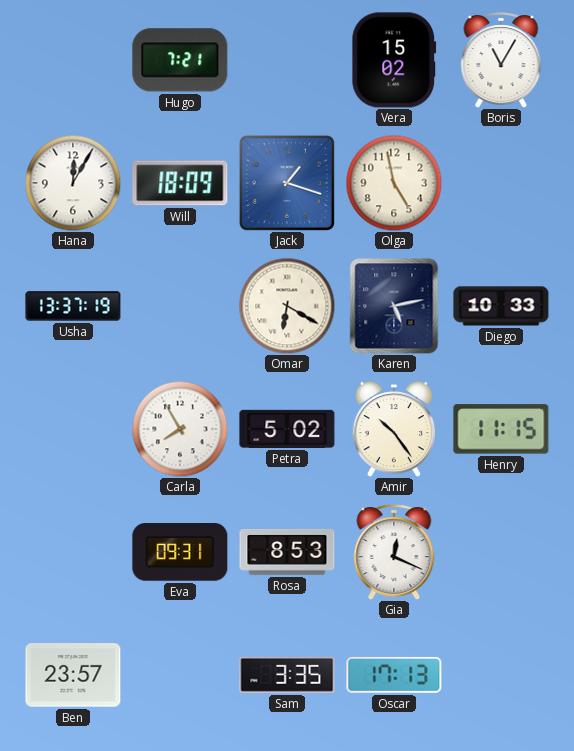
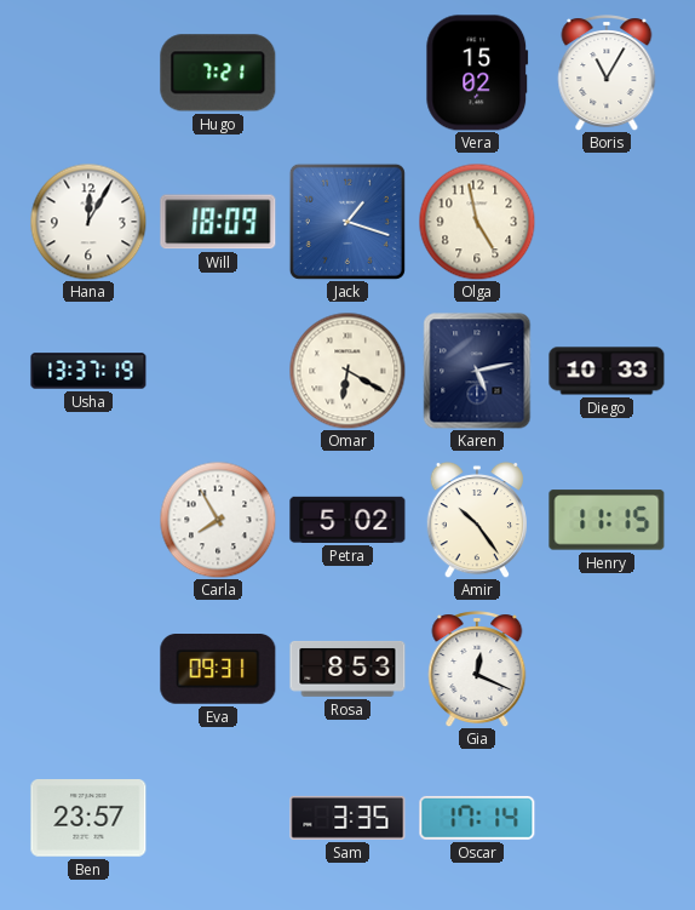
Oscar: 17:13 -> 17:14
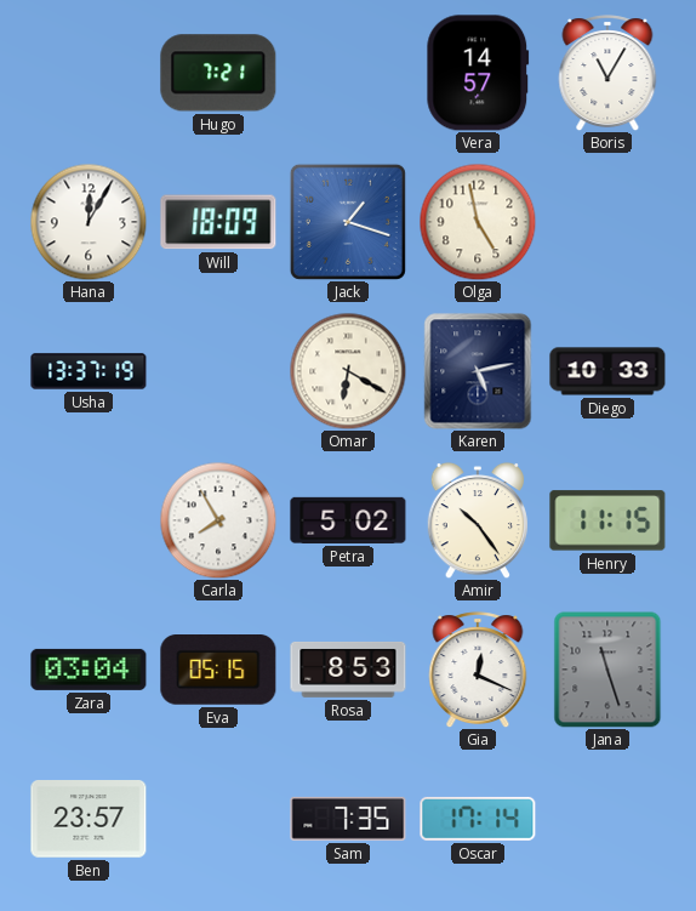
Vera: 15:02 -> 14:57
Zara: none -> 03:04
Eva: 09:31 -> 05:15
Jana: none -> 11:27
Sam: 3:35 -> 7:35
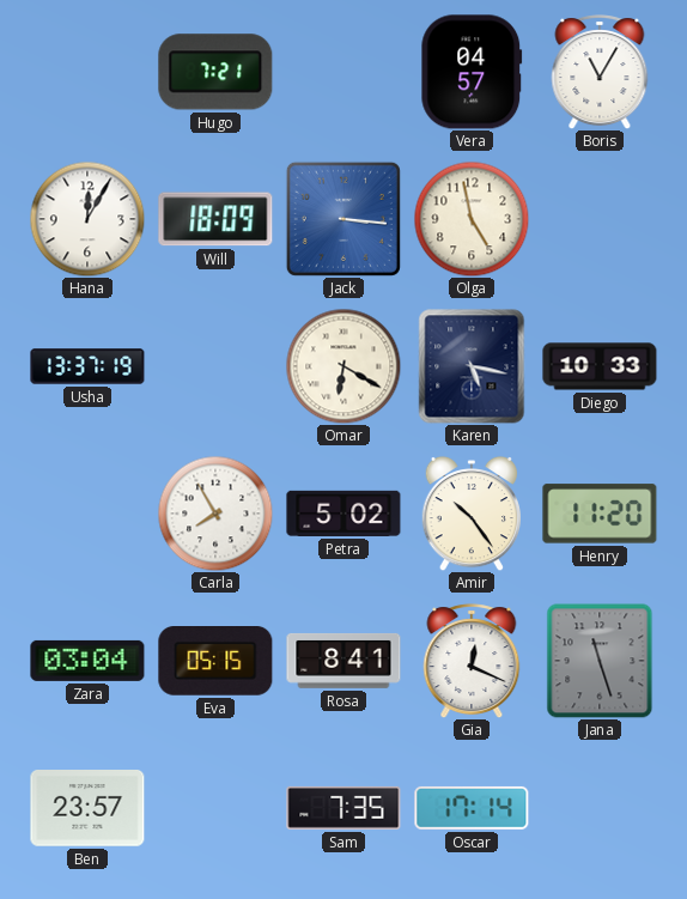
Vera: 14:57 -> 04:57
Jack: 1:18 -> 3:16
Karen: 5:13 -> 5:17
Henry: 11:15 -> 11:20
Rosa: 8:53 -> 8:41
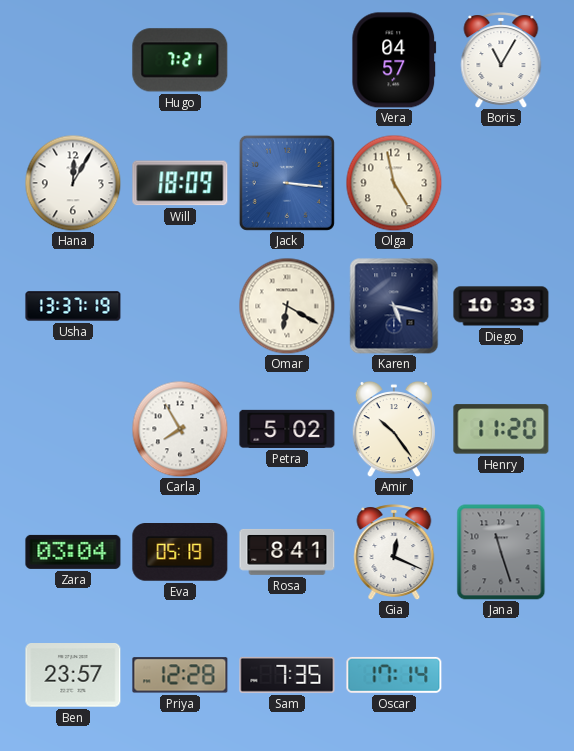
Eva: 05:15 -> 05:19
Priya: none -> 12:28
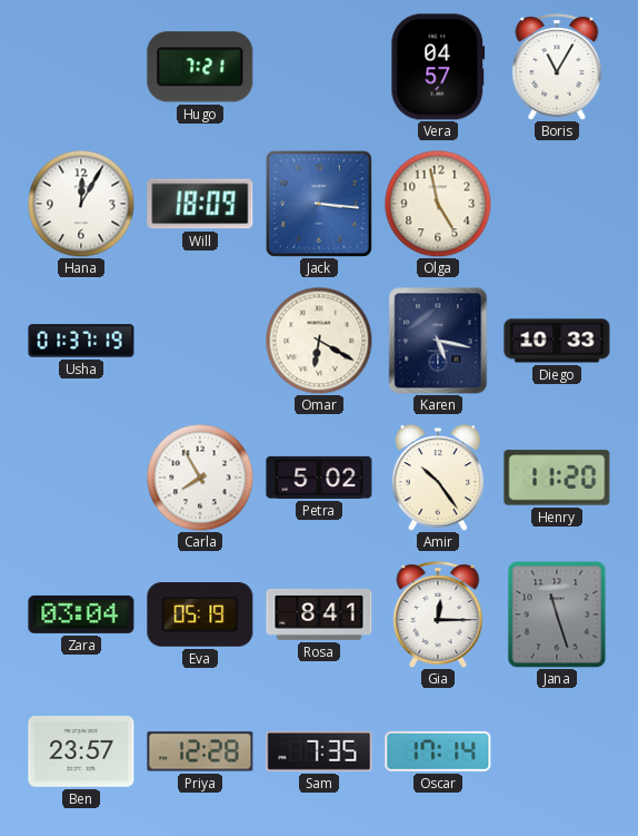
Usha: 13:37 -> 01:37
Gia: 12:19 -> 12:15
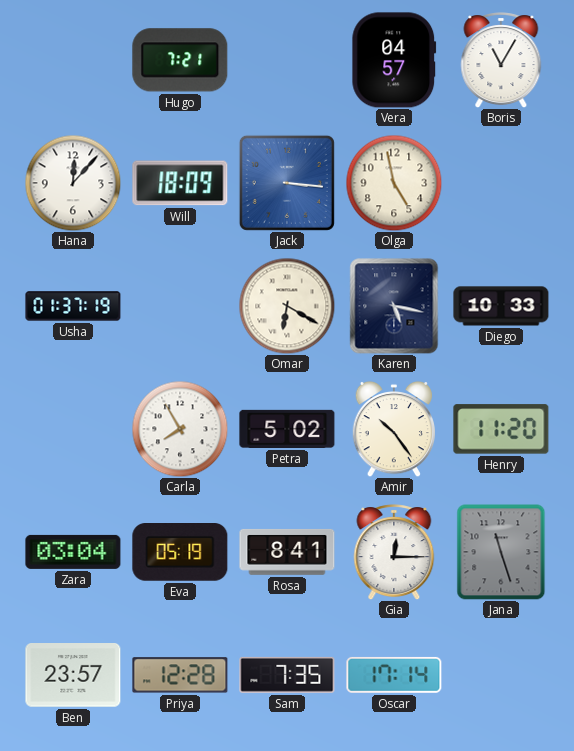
Hana: 12:05 -> 12:07
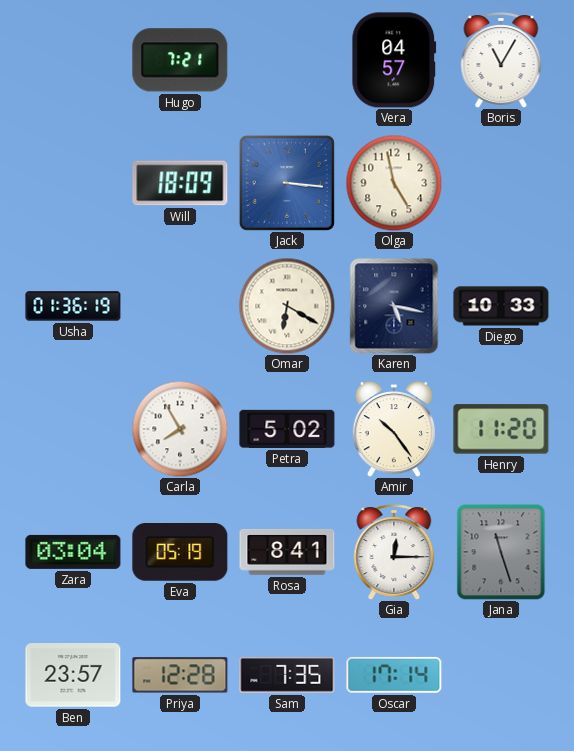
Hana: 12:07 -> none
Usha: 01:37 -> 01:36
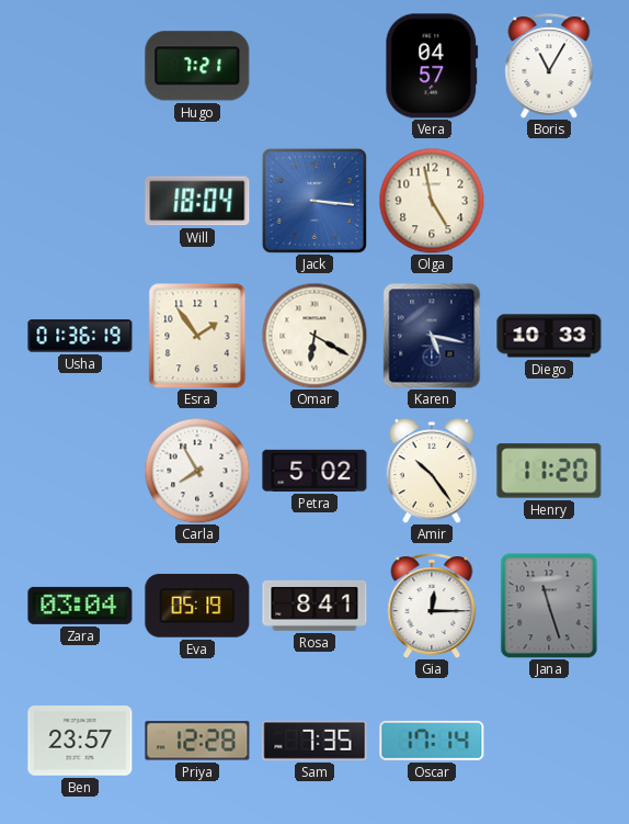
Will: 18:09 -> 18:04
Esra: none -> 1:54
